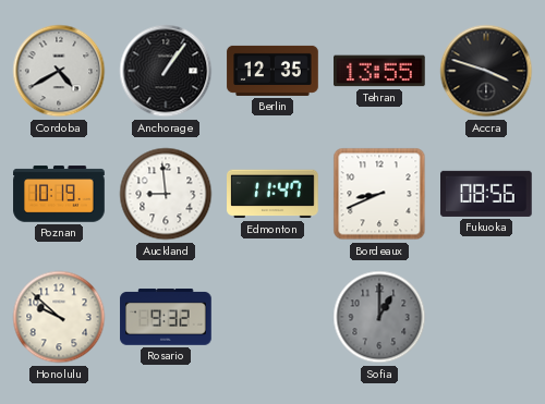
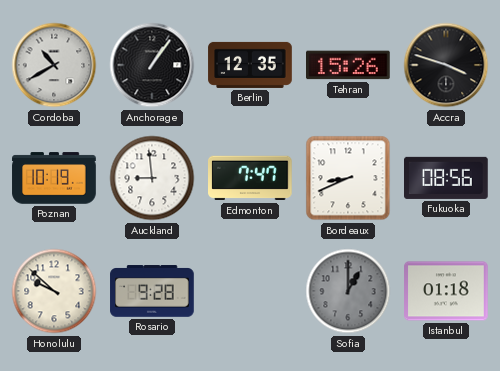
Cordoba: 4:40 -> 10:40
Tehran: 13:55 -> 15:26
Edmonton: 11:47 -> 7:47
Rosario: 9:32 -> 9:28
Istanbul: none -> 01:18
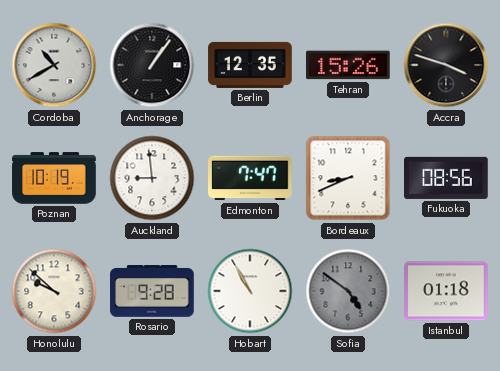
Hobart: none -> 10:55
Sofia: 1:00 -> 4:51
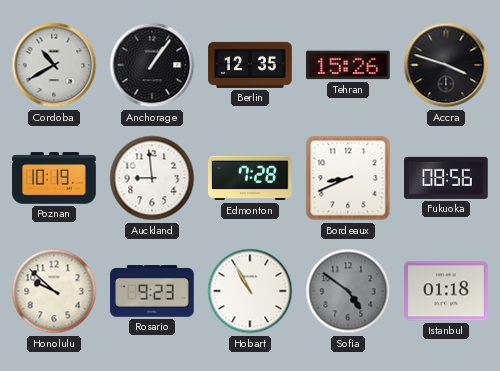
Edmonton: 7:47 -> 7:28
Rosario: 9:28 -> 9:23
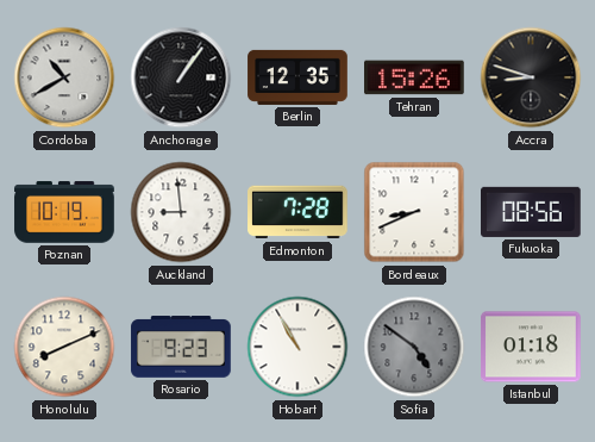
Accra: 3:48 -> 8:48
Honolulu: 9:52 -> 8:11
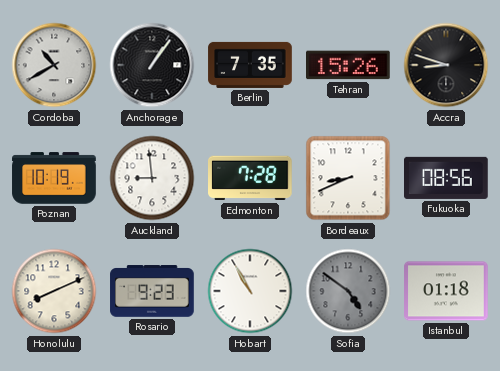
Berlin: 12:35 -> 7:35
